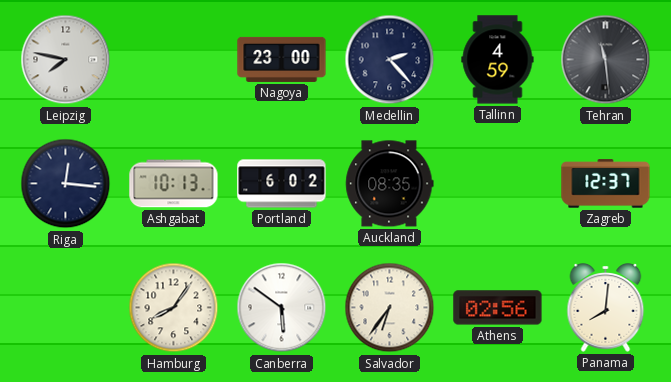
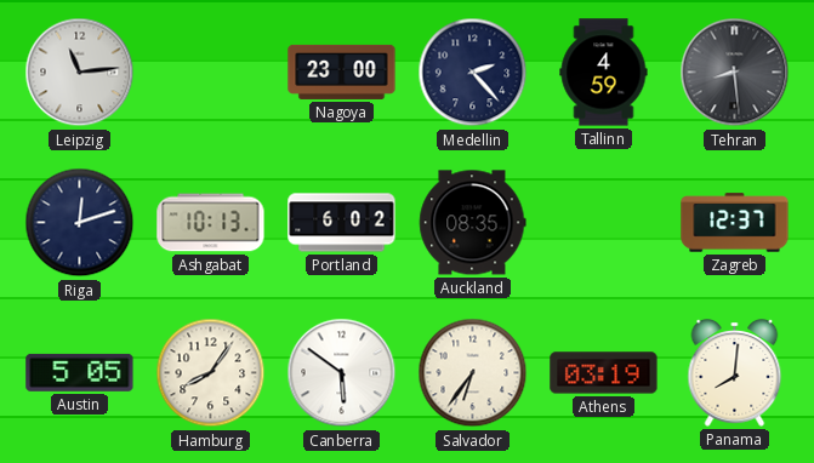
Leipzig: 7:47 -> 11:14
Tehran: 11:29 -> 8:29
Riga: 12:16 -> 12:12
Austin: none -> 5:05
Athens: 02:56 -> 03:19
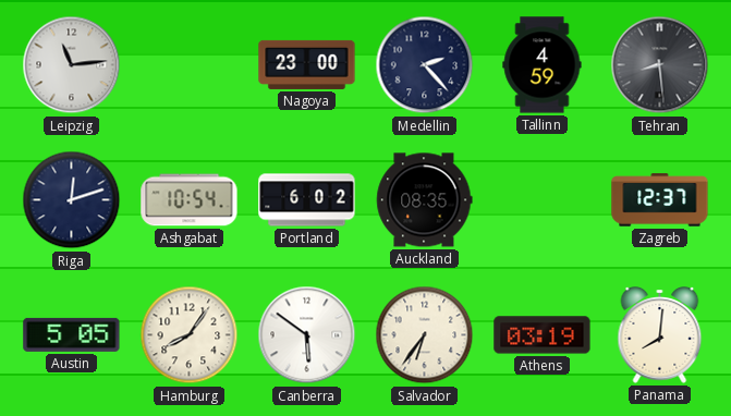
Ashgabat: 10:13 -> 10:54
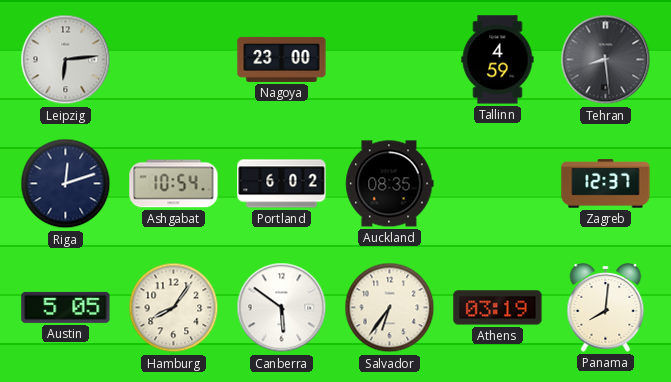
Leipzig: 11:14 -> 6:14
Medellin: 2:23 -> none
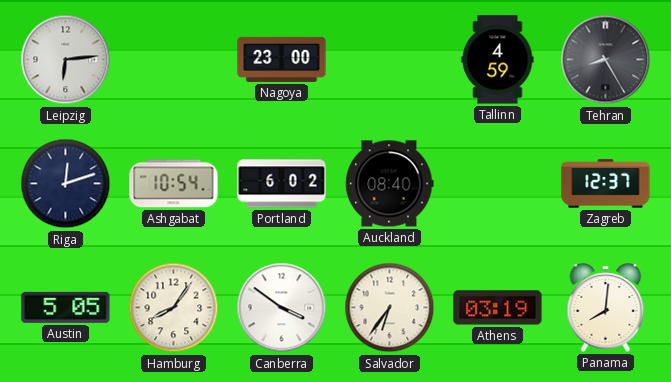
Tehran: 8:29 -> 8:25
Auckland: 08:35 -> 08:40
Canberra: 5:51 -> 3:51
